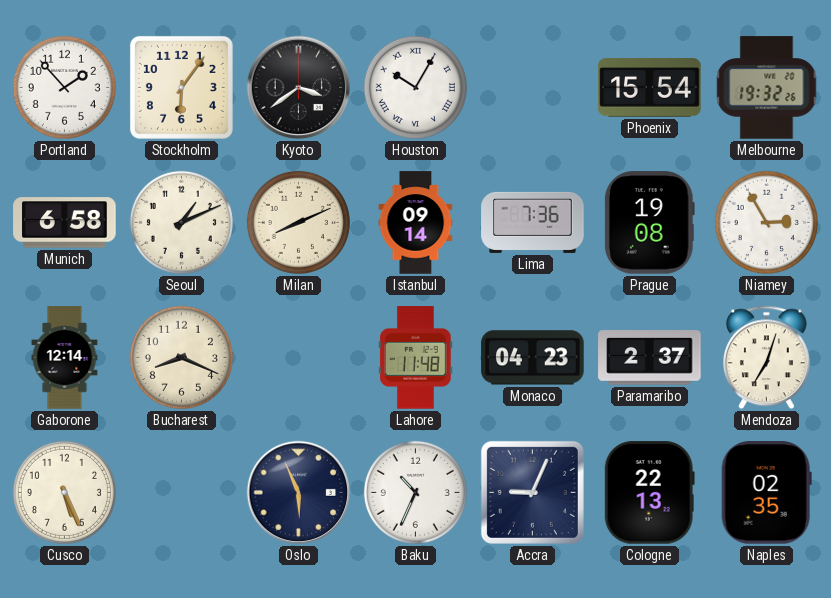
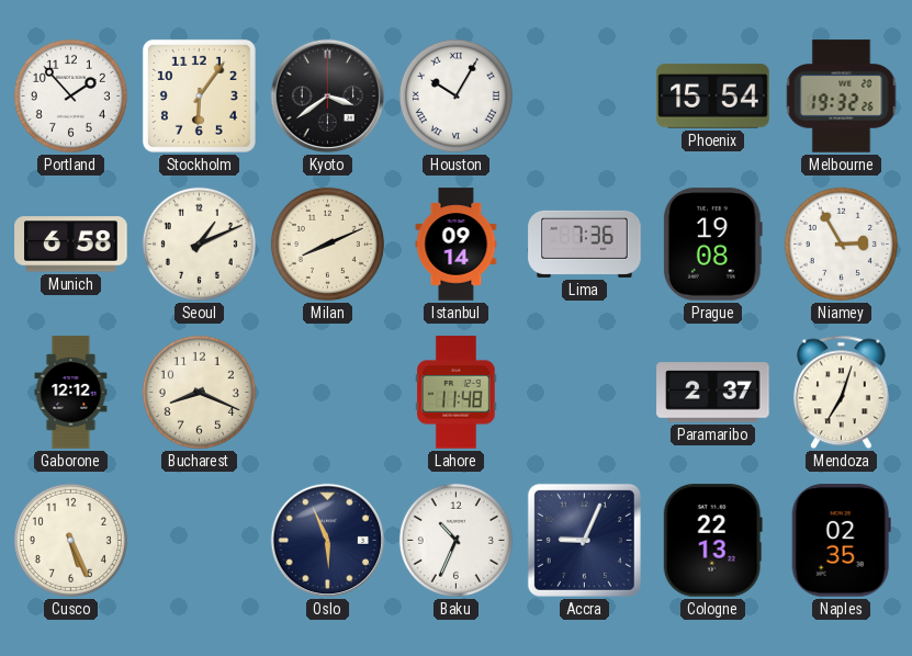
Gaborone: 12:14 -> 12:12
Monaco: 04:23 -> none
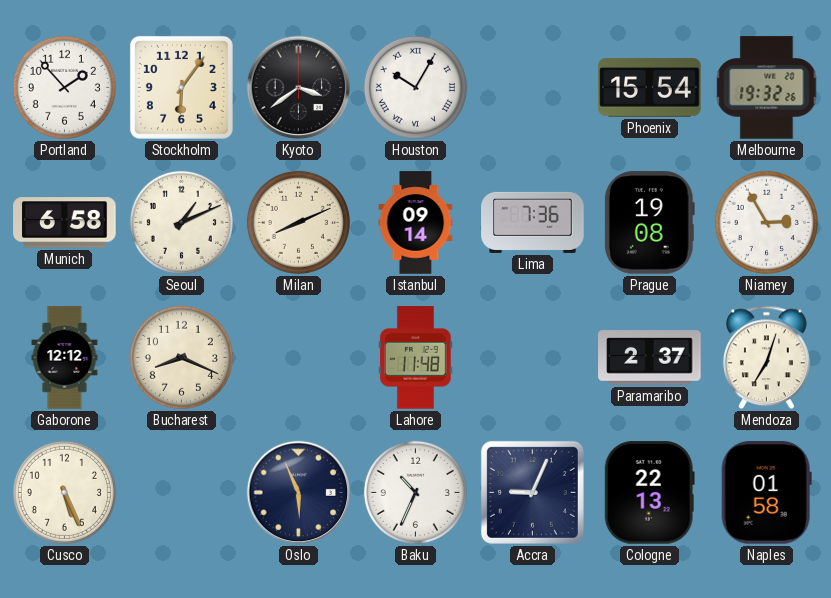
Naples: 02:35 -> 01:58
